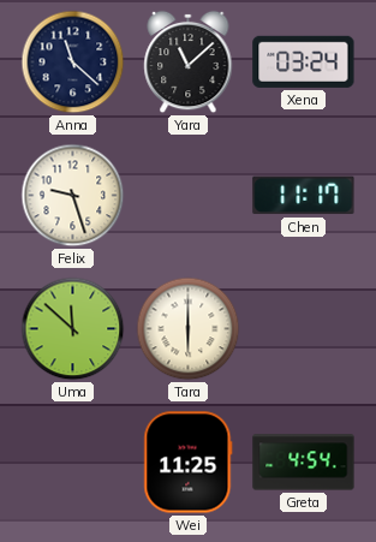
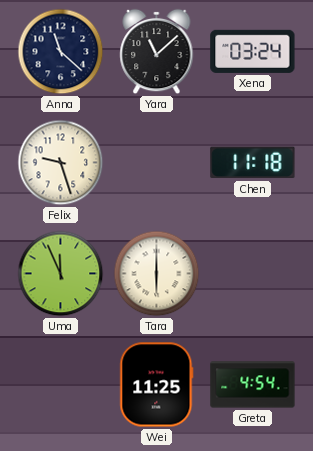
Chen: 11:17 -> 11:18
Uma: 11:52 -> 11:56
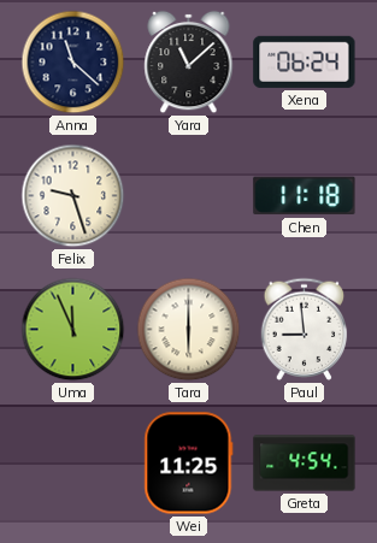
Xena: 03:24 -> 06:24
Paul: none -> 8:59
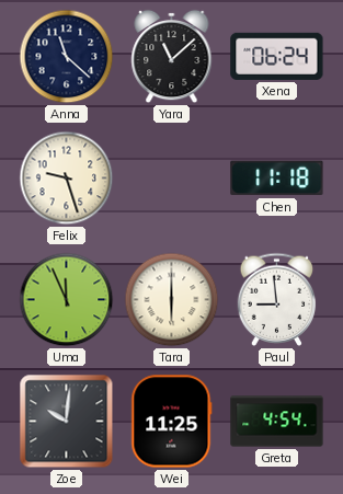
Zoe: none -> 10:01
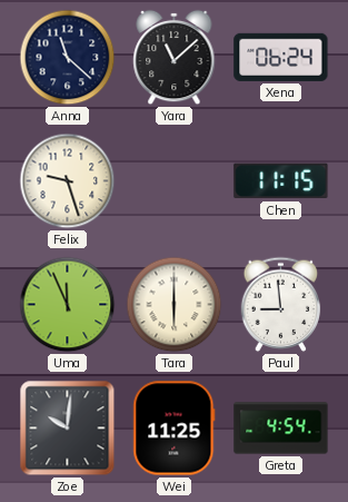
Chen: 11:18 -> 11:15
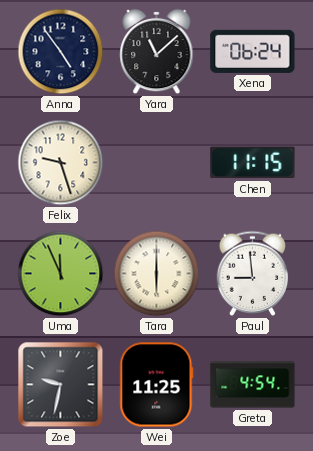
Anna: 11:22 -> 4:54
Zoe: 10:01 -> 9:32
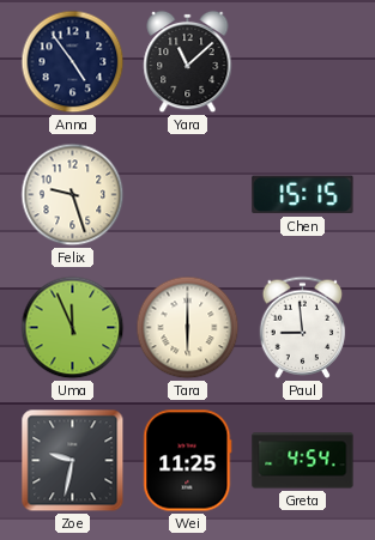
Xena: 06:24 -> none
Chen: 11:15 -> 15:15
